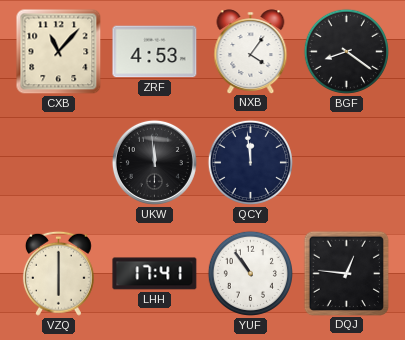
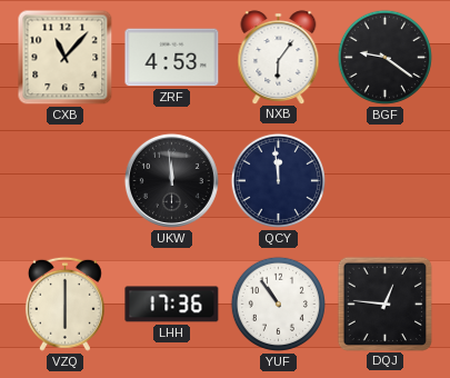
NXB: 4:06 -> 6:06
BGF: 8:21 -> 9:21
LHH: 17:41 -> 17:36
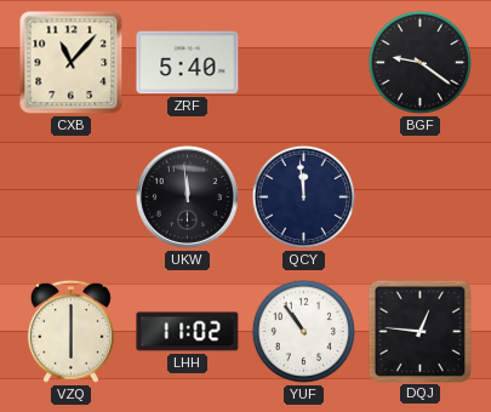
ZRF: 4:53 -> 5:40
NXB: 6:06 -> none
LHH: 17:36 -> 11:02
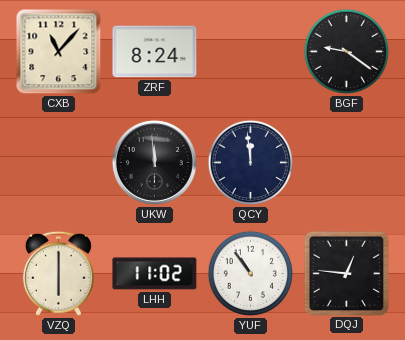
ZRF: 5:40 -> 8:24
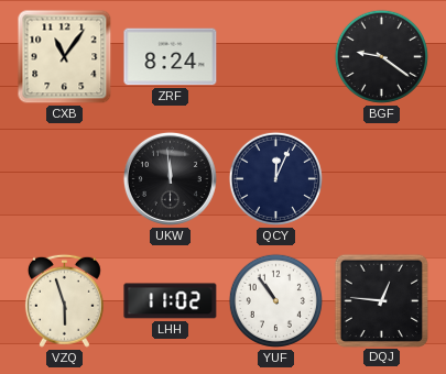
CXB: 11:07 -> 11:06
QCY: 11:59 -> 12:04
VZQ: 6:00 -> 5:57
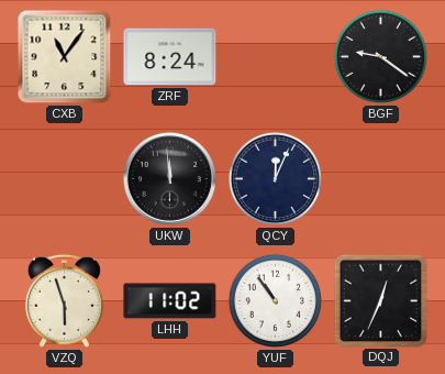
DQJ: 12:46 -> 12:34
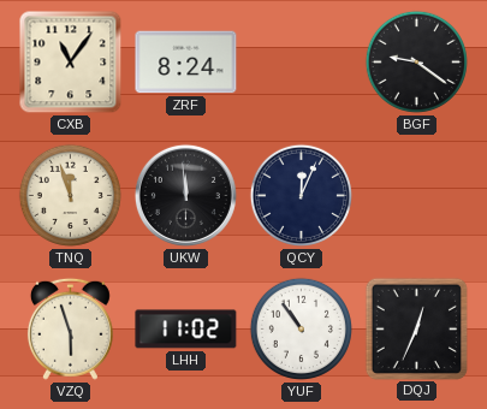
TNQ: none -> 11:57
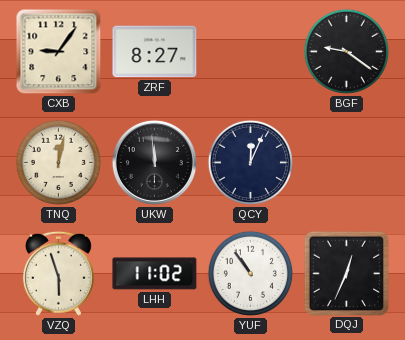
CXB: 11:06 -> 9:06
ZRF: 8:24 -> 8:27
TNQ: 11:57 -> 12:02
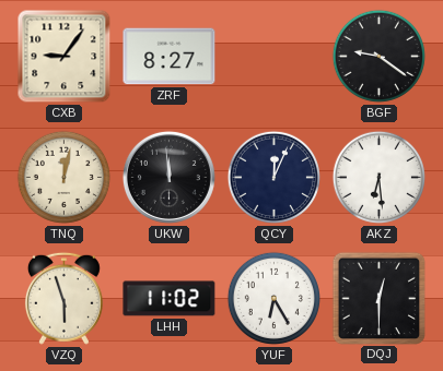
AKZ: none -> 6:29
YUF: 10:54 -> 6:25
DQJ: 12:34 -> 12:30
